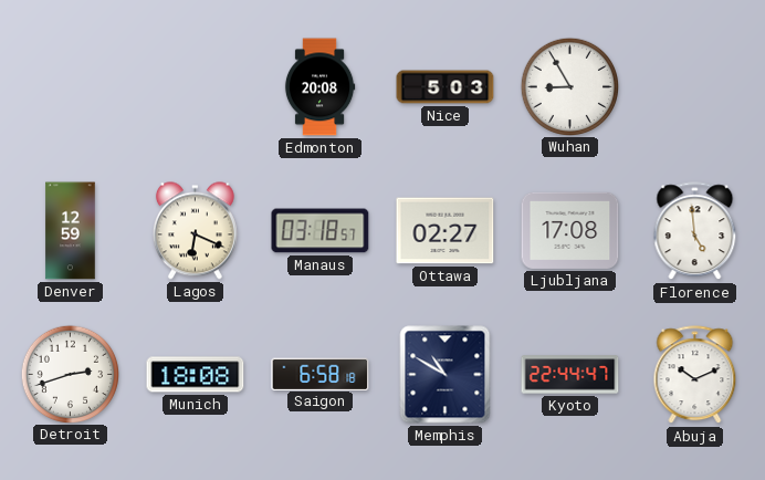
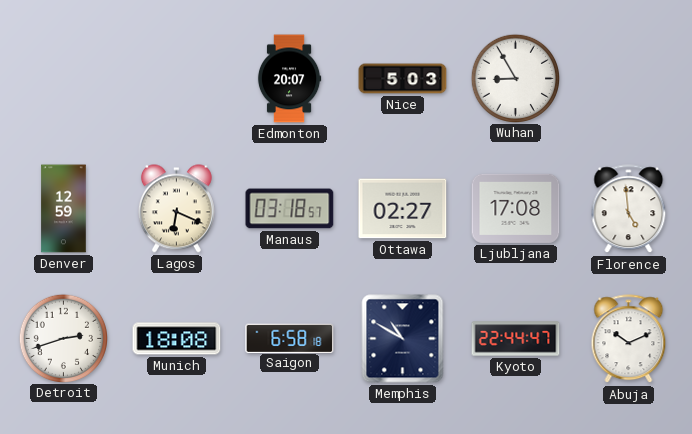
Edmonton: 20:08 -> 20:07
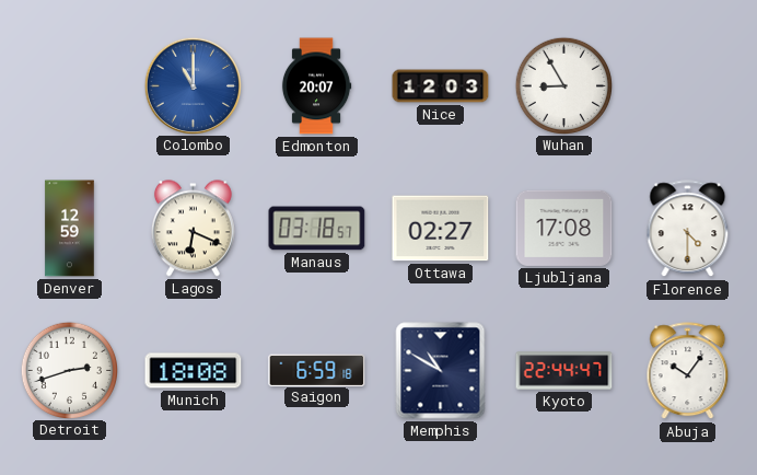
Colombo: none -> 11:00
Nice: 5:03 -> 12:03
Florence: 4:59 -> 4:30
Saigon: 6:58 -> 6:59
Abuja: 10:11 -> 10:06
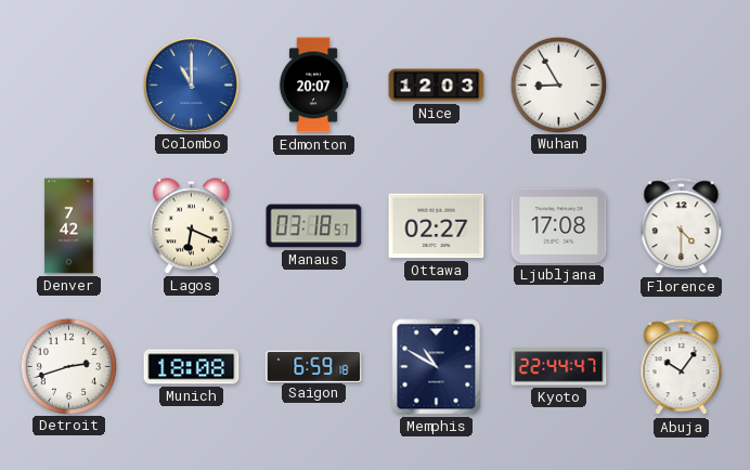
Denver: 12:59 -> 7:42
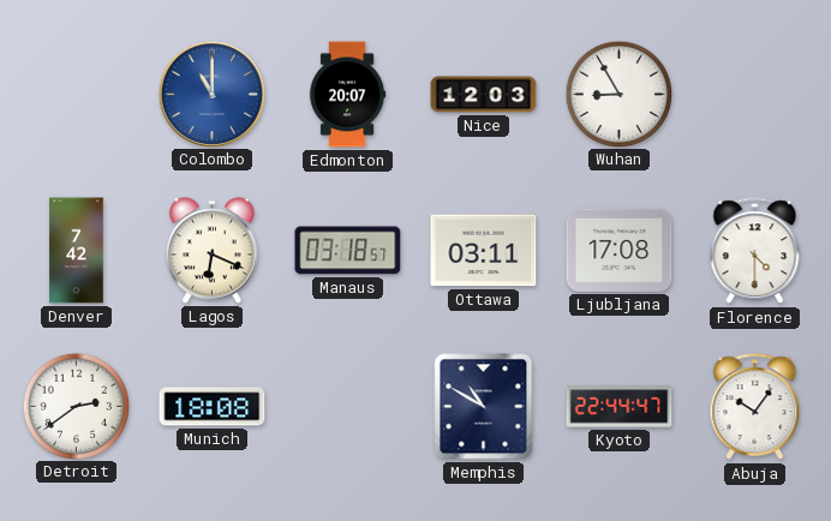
Ottawa: 02:27 -> 03:11
Detroit: 2:42 -> 2:39
Saigon: 6:59 -> none
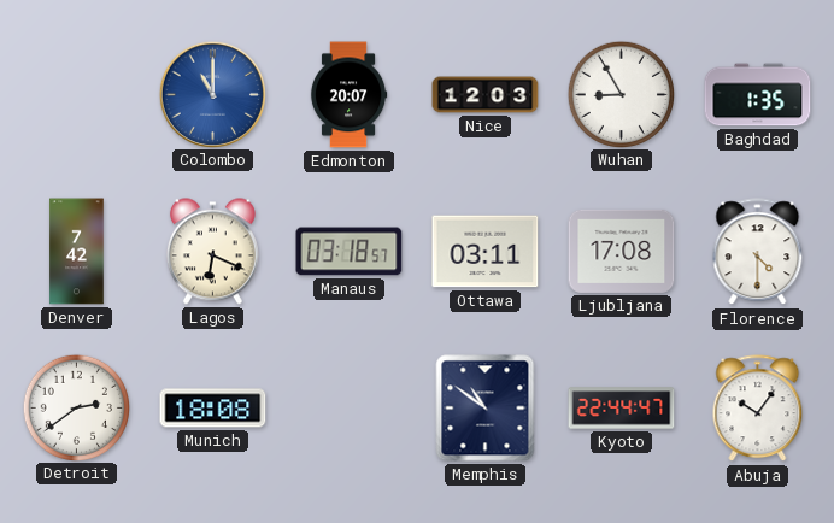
Baghdad: none -> 1:35
Memphis: 10:50 -> 10:51
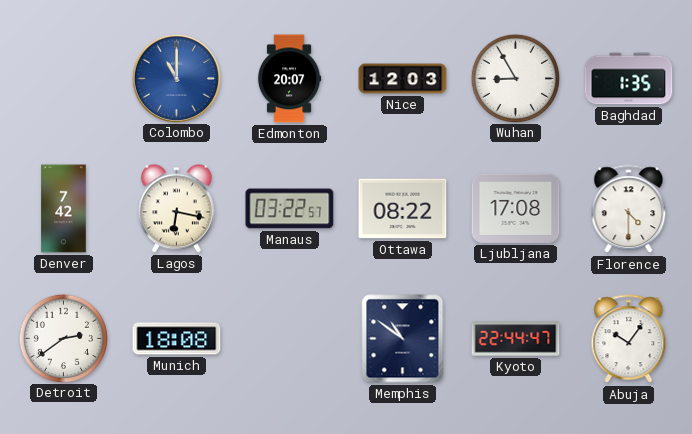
Lagos: 6:19 -> 6:17
Manaus: 03:18 -> 03:22
Ottawa: 03:11 -> 08:22
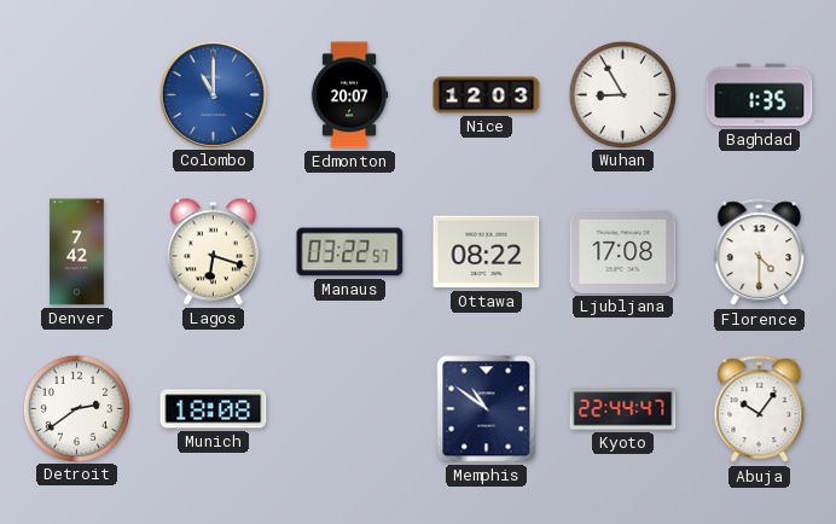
Lagos: 6:17 -> 6:18
